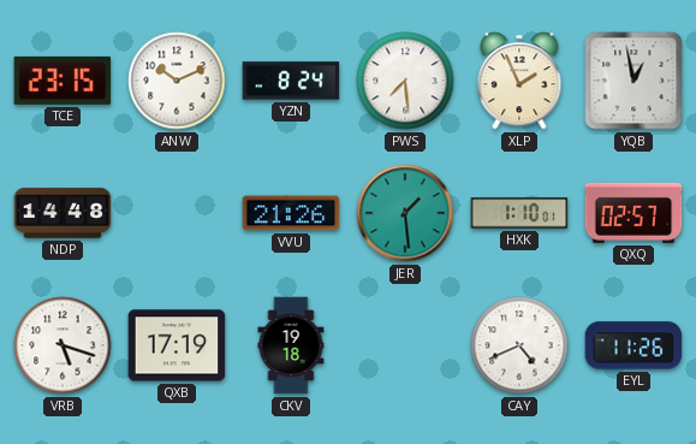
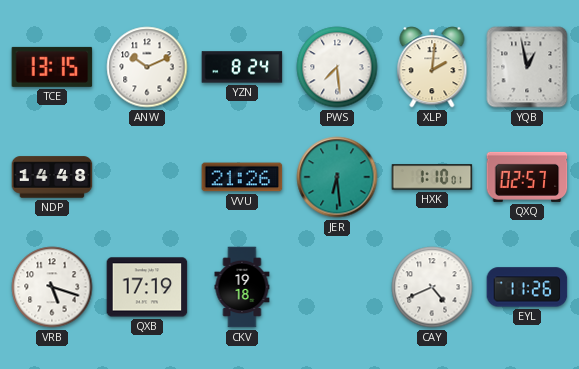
TCE: 23:15 -> 13:15
XLP: 1:56 -> 2:01
JER: 1:29 -> 6:29
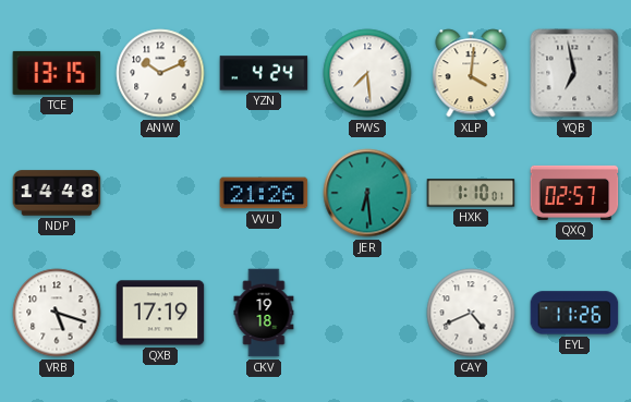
YZN: 8:24 -> 4:24
XLP: 2:01 -> 4:01
YQB: 12:58 -> 6:58
